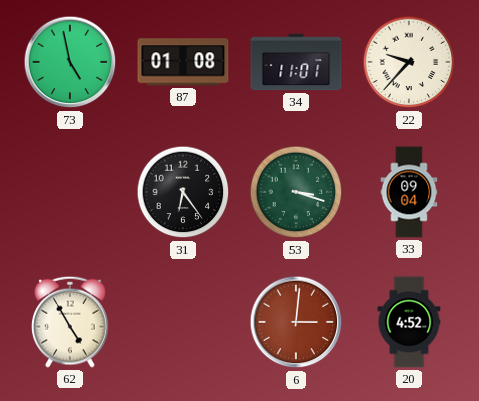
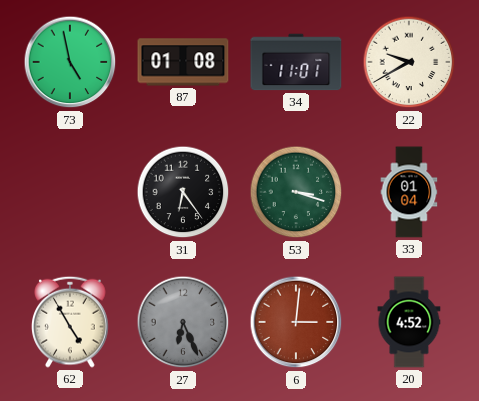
22: 9:37 -> 9:40
33: 09:04 -> 01:04
27: none -> 6:26
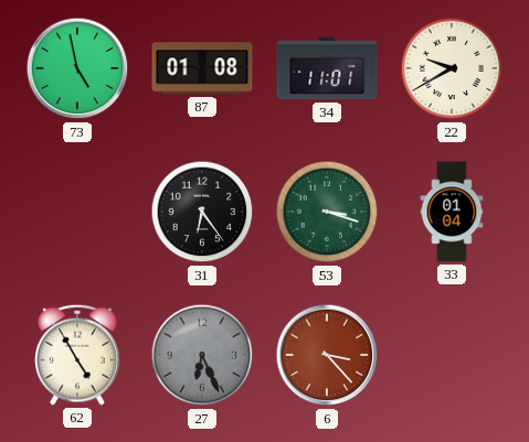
6: 3:01 -> 3:23
20: 4:52 -> none
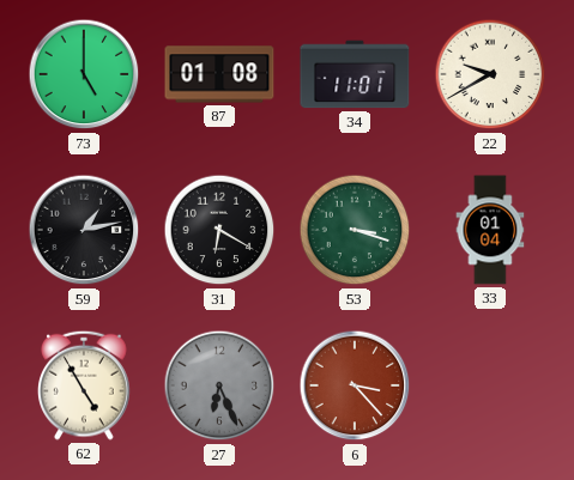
73: 4:58 -> 5:00
59: none -> 1:13
31: 6:24 -> 6:20
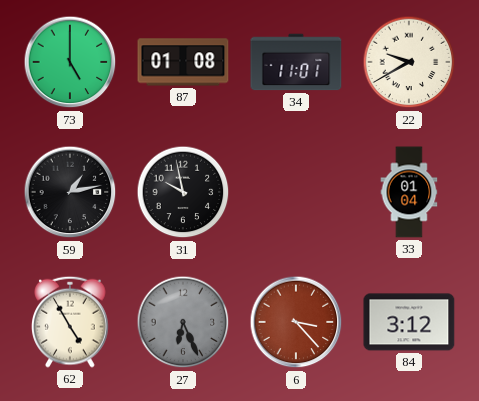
31: 6:20 -> 9:58
53: 3:18 -> none
84: none -> 3:12
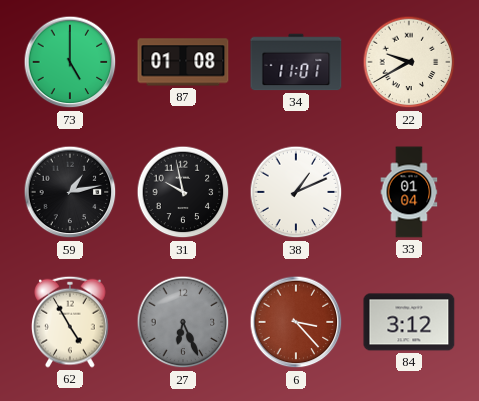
38: none -> 1:11
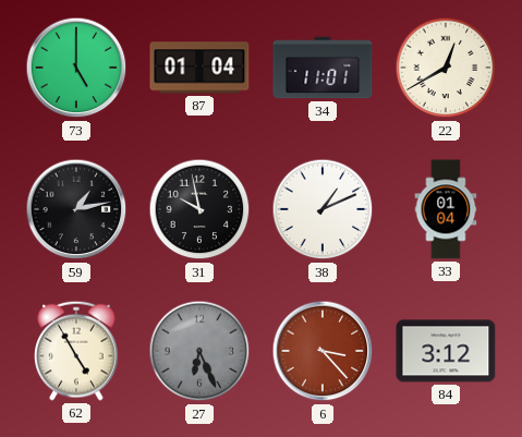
87: 01:08 -> 01:04
22: 9:40 -> 12:40
